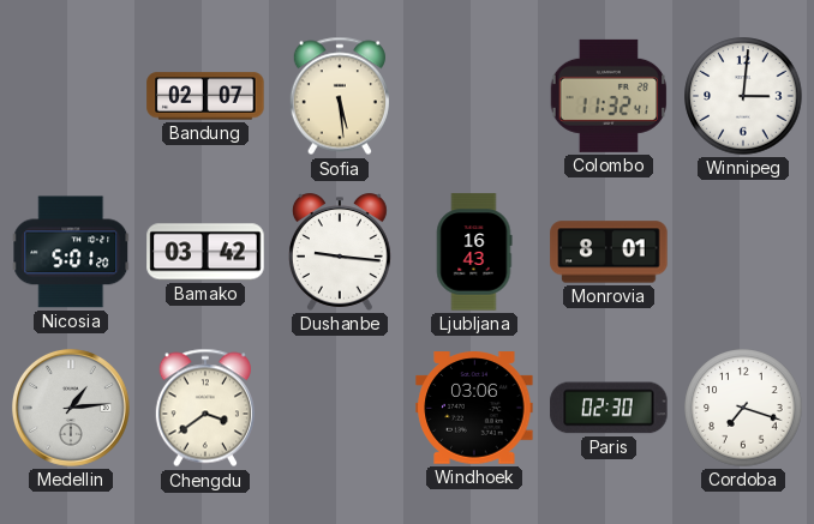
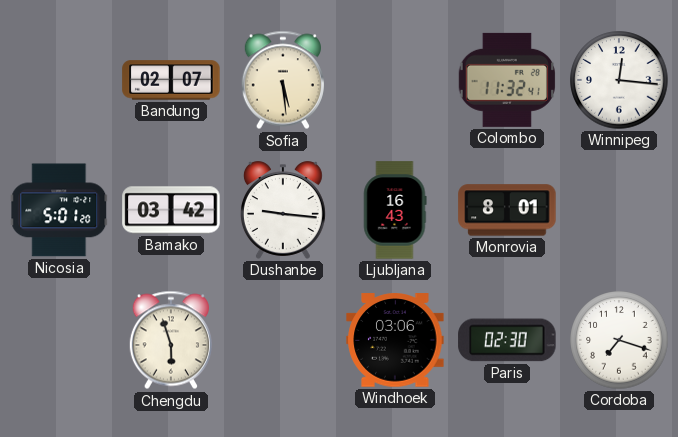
Winnipeg: 3:01 -> 12:16
Medellin: 1:14 -> none
Chengdu: 3:39 -> 5:57
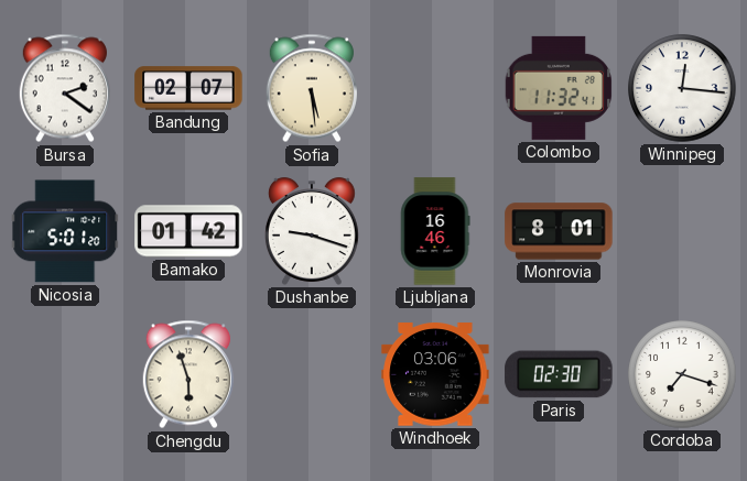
Bursa: none -> 2:21
Bamako: 03:42 -> 01:42
Dushanbe: 9:16 -> 9:18
Ljubljana: 16:43 -> 16:46
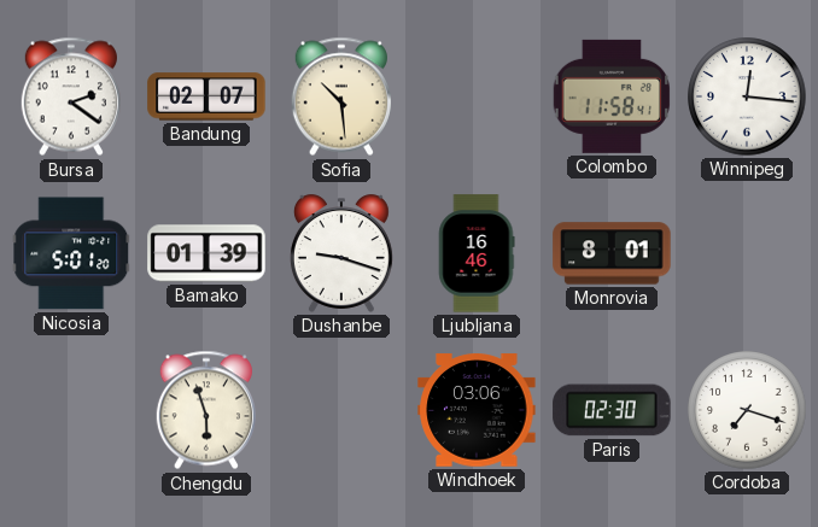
Sofia: 5:29 -> 10:29
Colombo: 11:32 -> 11:58
Bamako: 01:42 -> 01:39
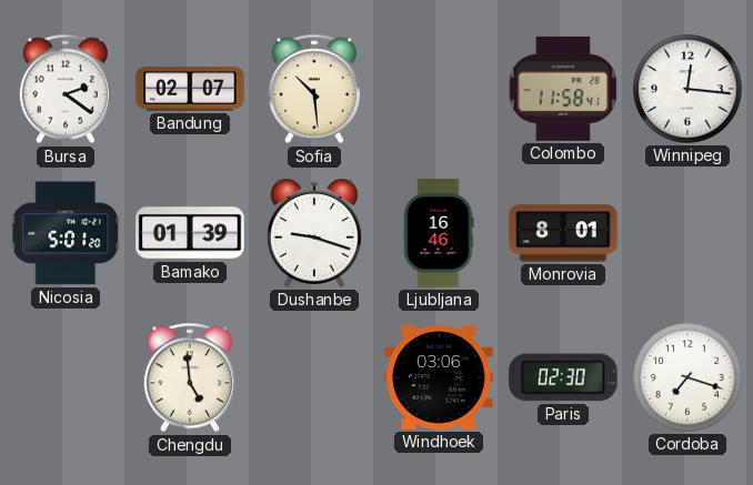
Chengdu: 5:57 -> 4:59
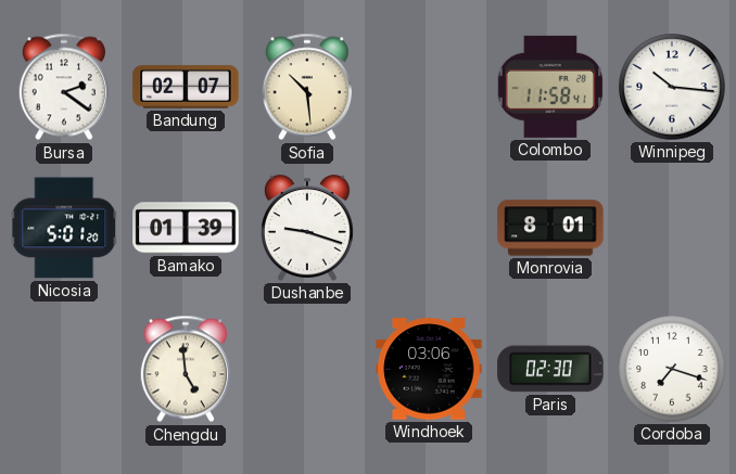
Winnipeg: 12:16 -> 10:16
Ljubljana: 16:46 -> none
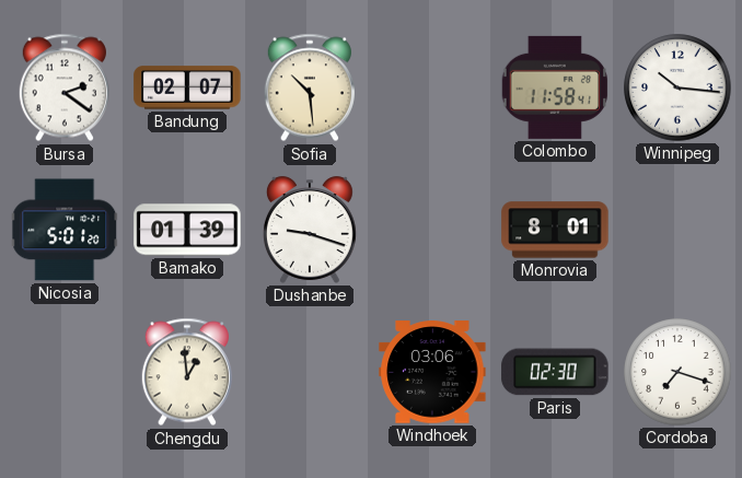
Chengdu: 4:59 -> 12:59
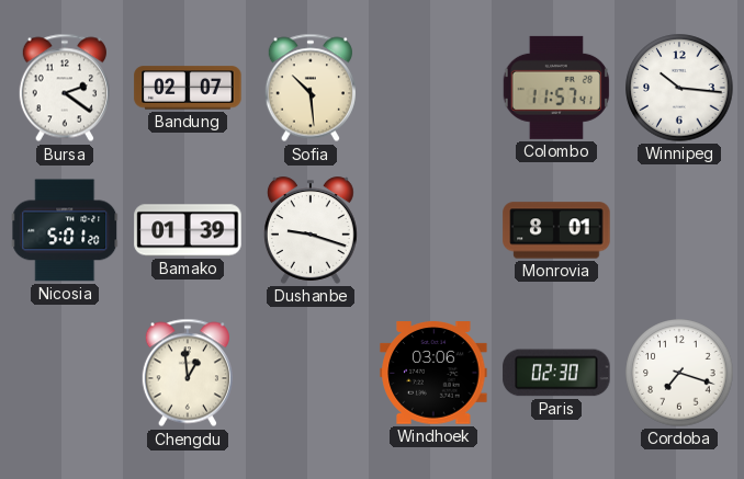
Colombo: 11:58 -> 11:57
